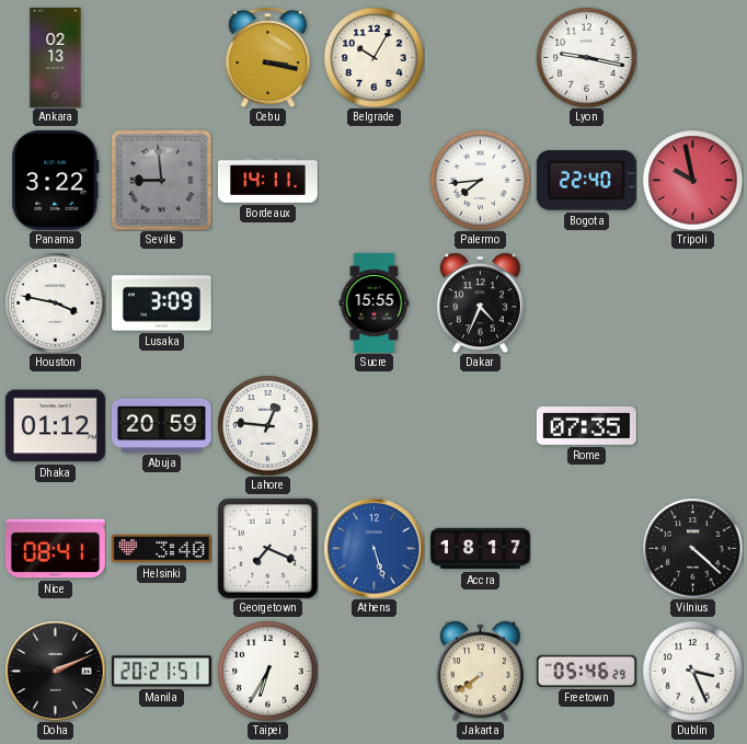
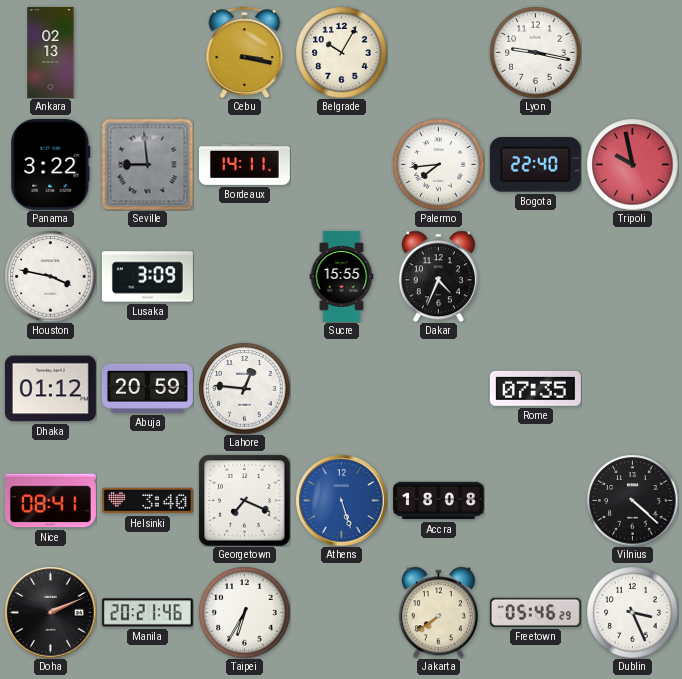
Accra: 18:17 -> 18:08
Manila: 20:21:51 -> 20:21:46
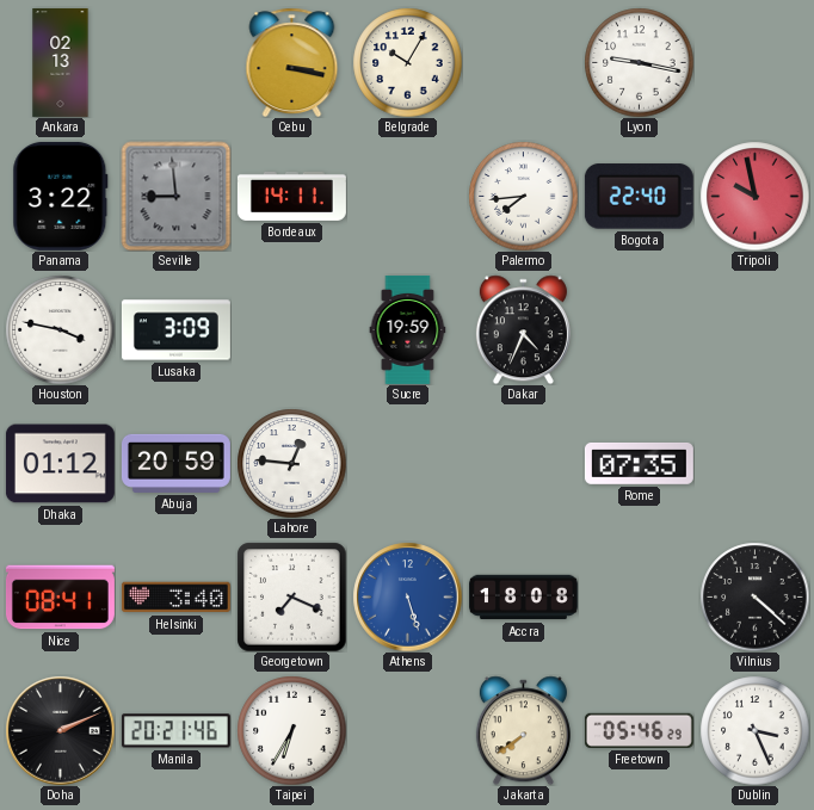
Sucre: 15:55 -> 19:59
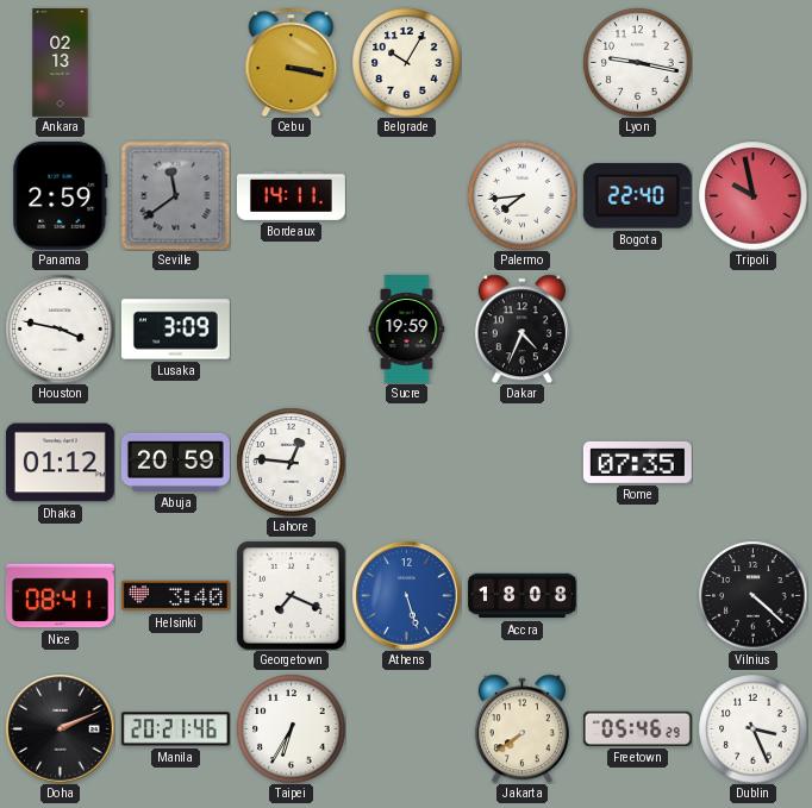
Panama: 3:22 -> 2:59
Seville: 8:59 -> 11:39
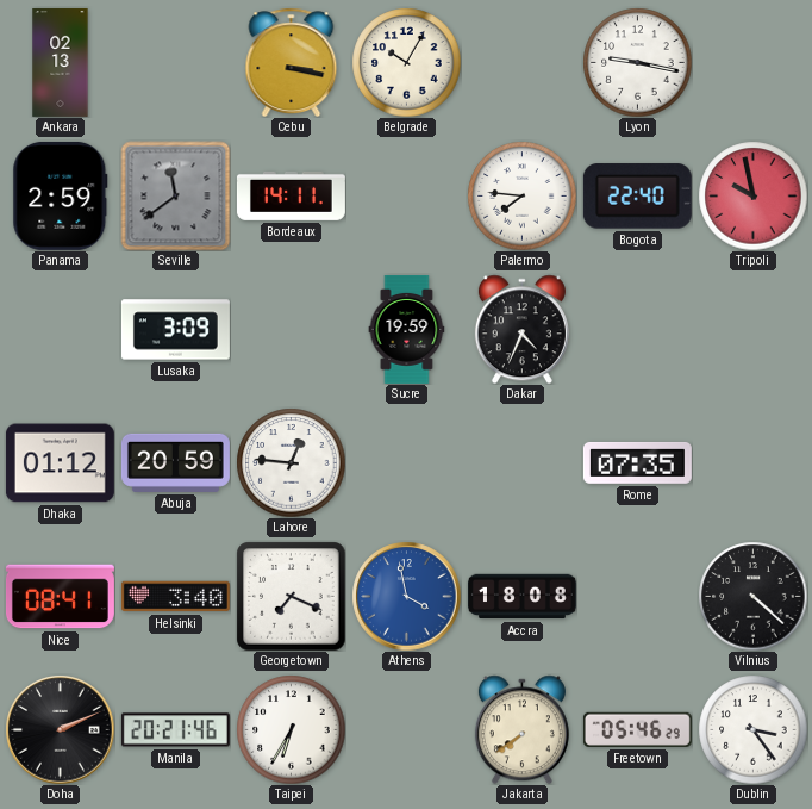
Palermo: 7:44 -> 7:46
Houston: 3:47 -> none
Athens: 5:27 -> 3:58
Dublin: 3:26 -> 3:24
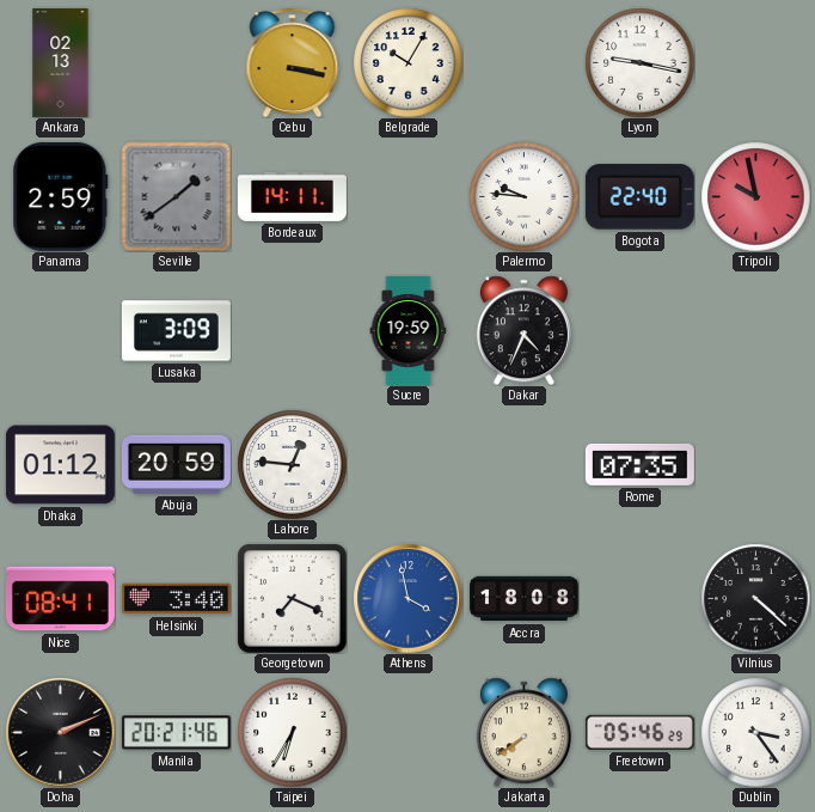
Seville: 11:39 -> 1:39
Palermo: 7:46 -> 9:46
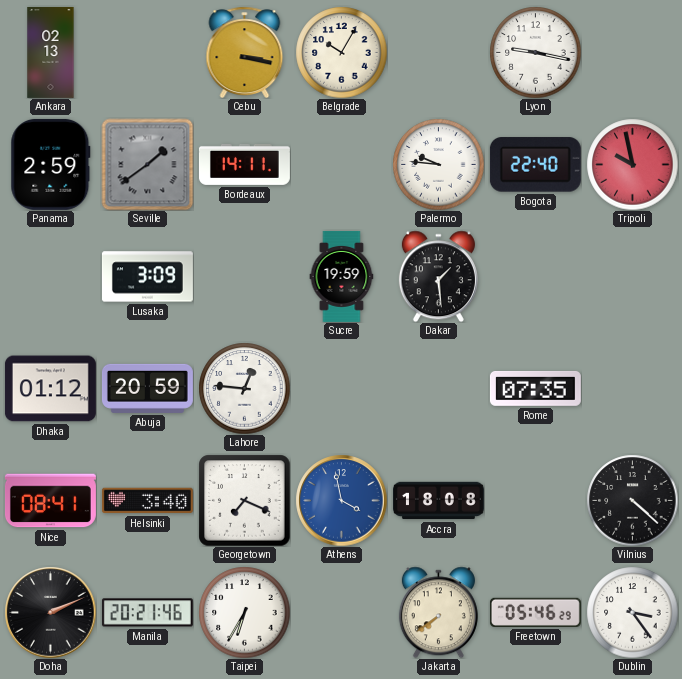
Dakar: 4:34 -> 1:29
